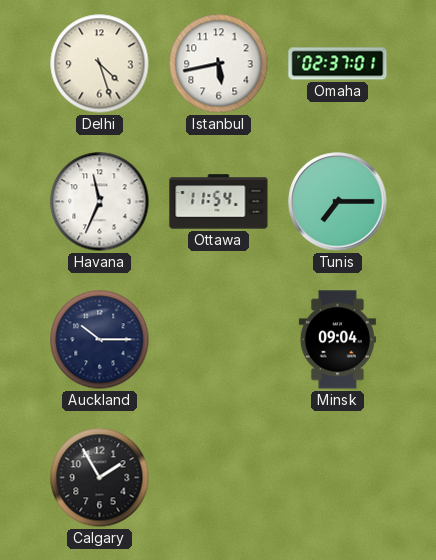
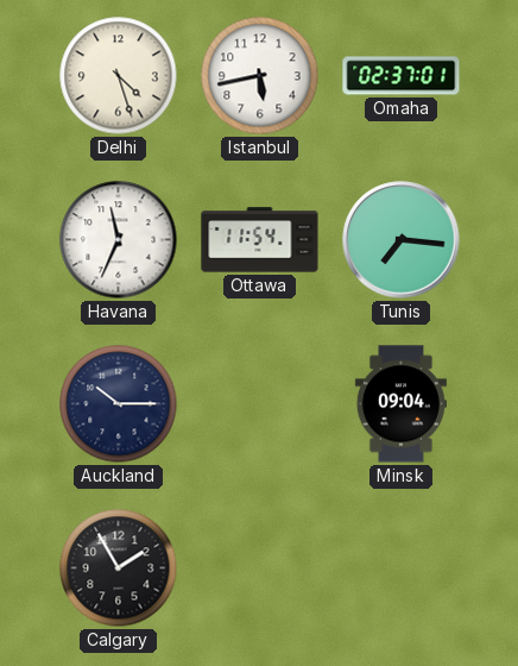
Tunis: 7:15 -> 7:16
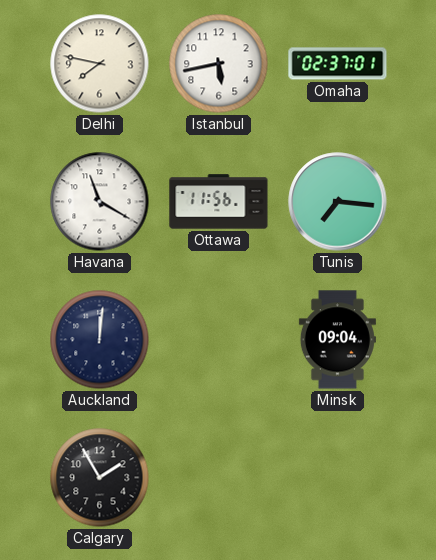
Delhi: 4:27 -> 7:47
Havana: 11:34 -> 11:20
Ottawa: 11:54 -> 11:56
Auckland: 10:15 -> 12:01
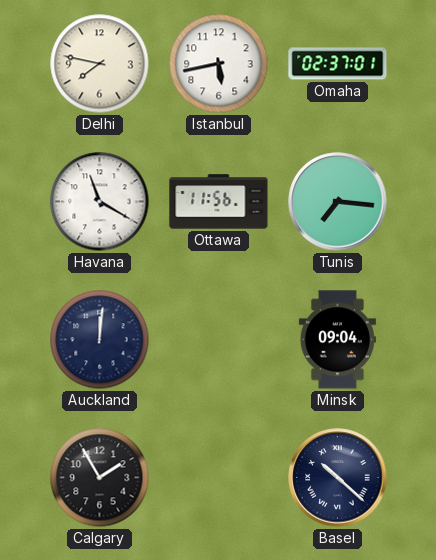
Basel: none -> 10:22
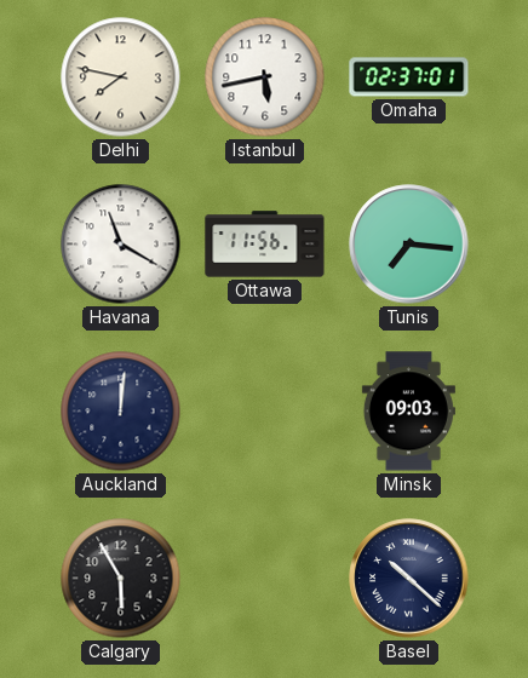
Minsk: 09:04 -> 09:03
Calgary: 1:55 -> 5:55
